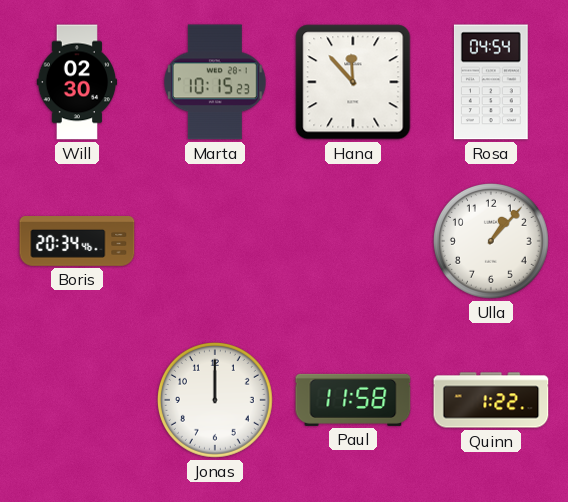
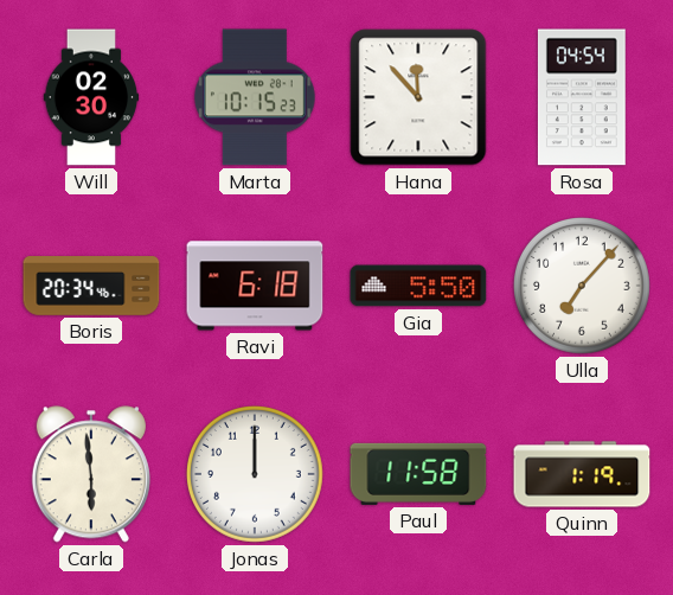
Ravi: none -> 6:18
Gia: none -> 5:50
Ulla: 1:07 -> 7:07
Carla: none -> 5:59
Quinn: 1:22 -> 1:19
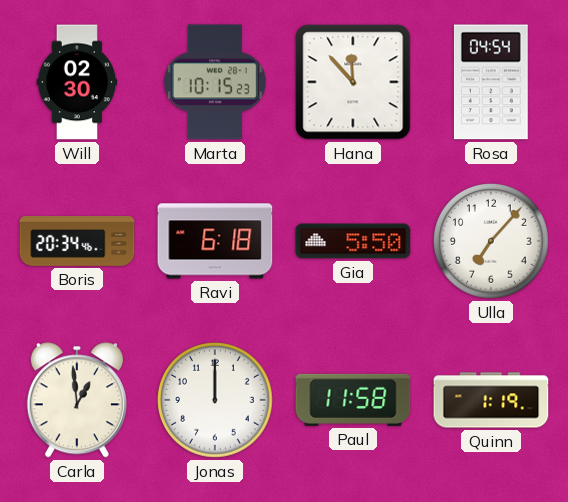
Carla: 5:59 -> 12:59
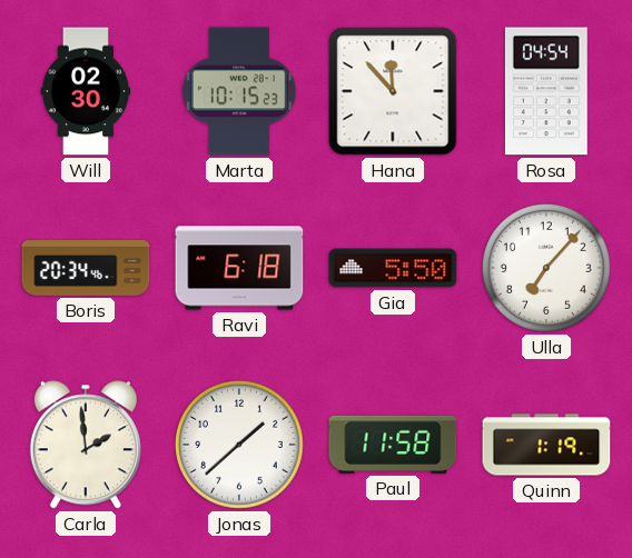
Carla: 12:59 -> 1:59
Jonas: 12:00 -> 1:38
